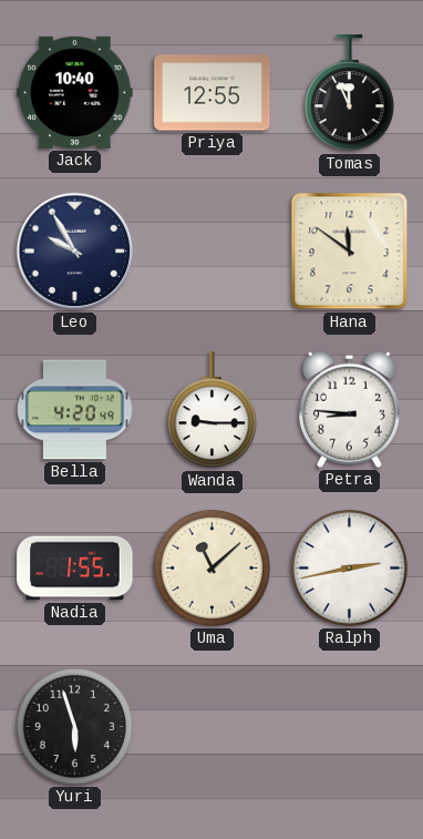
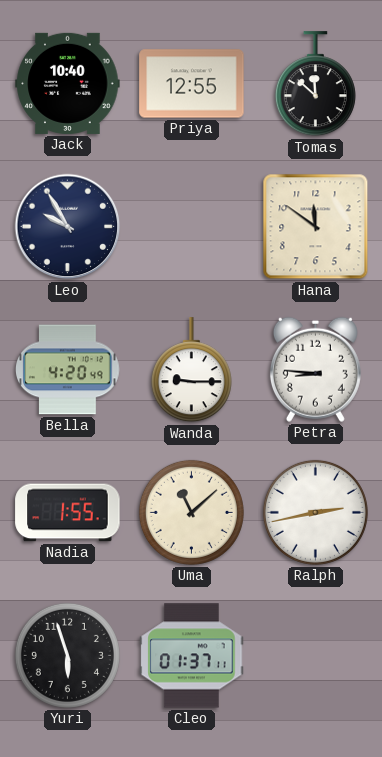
Tomas: 11:56 -> 11:52
Cleo: none -> 01:37
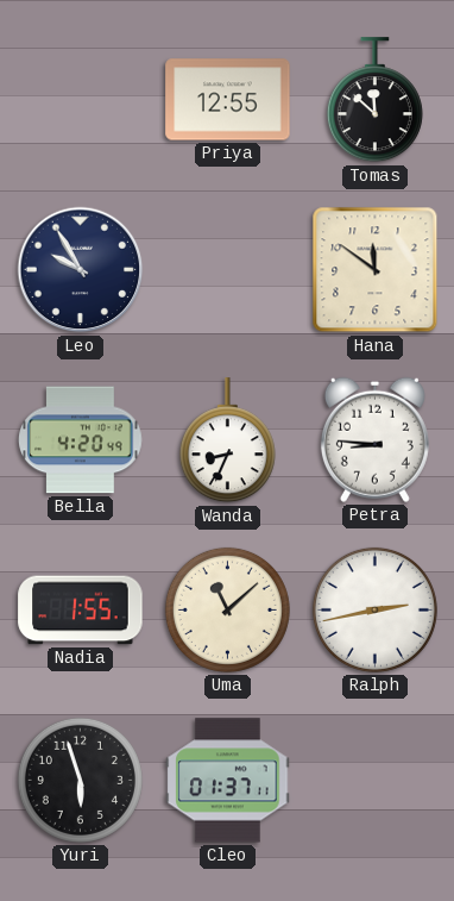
Jack: 10:40 -> none
Wanda: 9:15 -> 8:34
